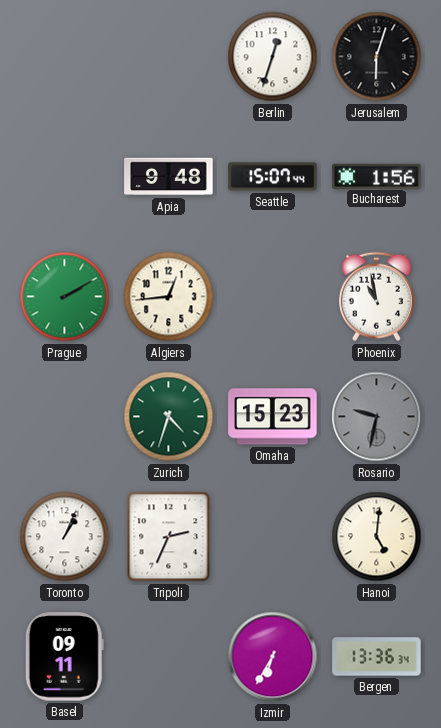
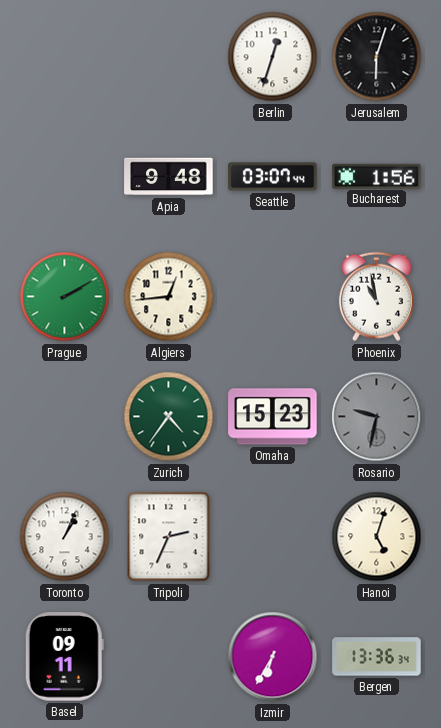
Seattle: 15:07 -> 03:07
Zurich: 4:33 -> 4:36
Hanoi: 5:01 -> 5:03
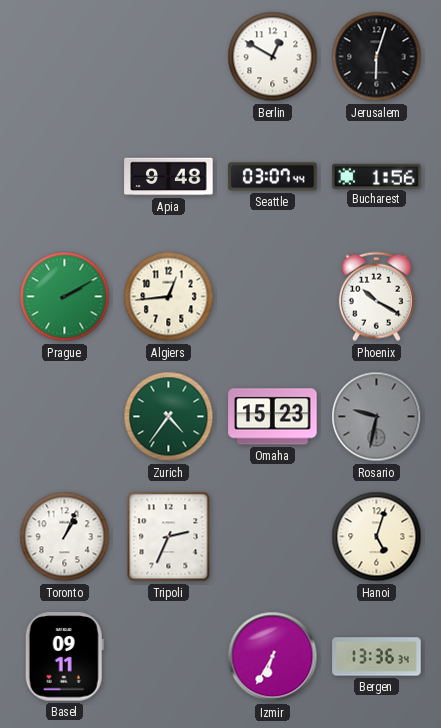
Berlin: 12:33 -> 12:50
Phoenix: 10:58 -> 10:20
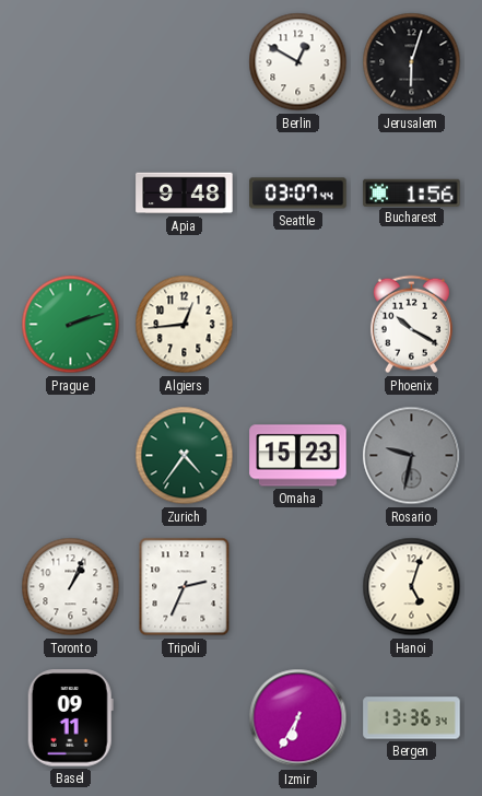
Prague: 2:10 -> 2:12
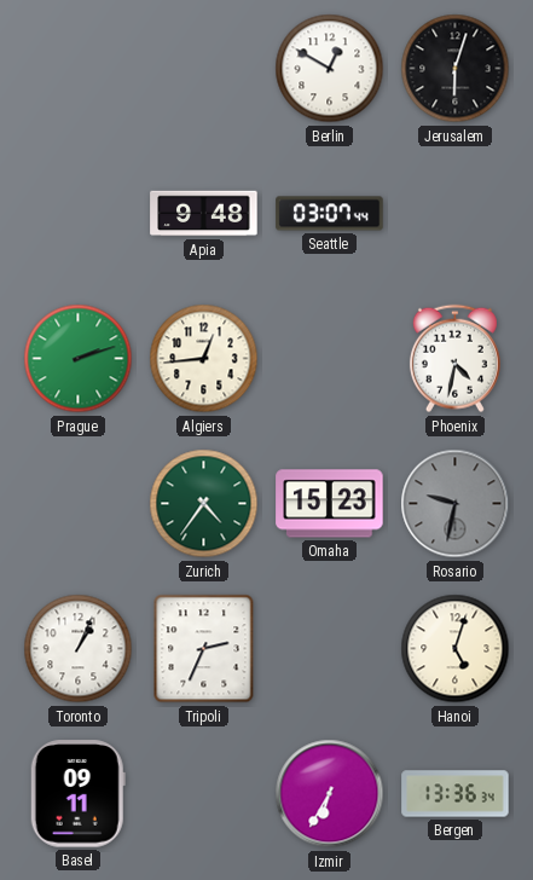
Bucharest: 1:56 -> none
Phoenix: 10:20 -> 4:32
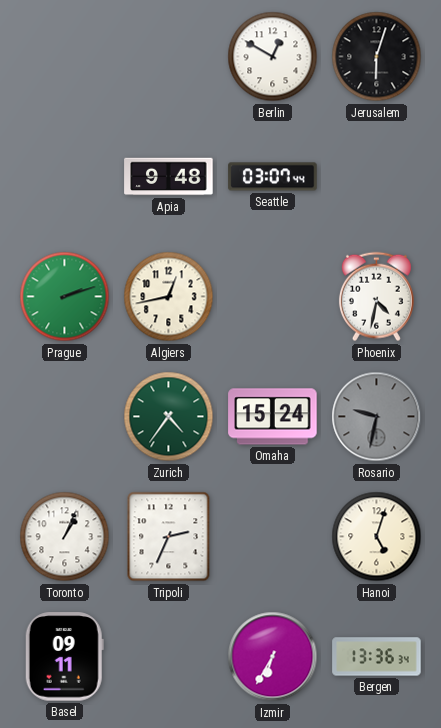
Algiers: 12:44 -> 12:43
Omaha: 15:23 -> 15:24
